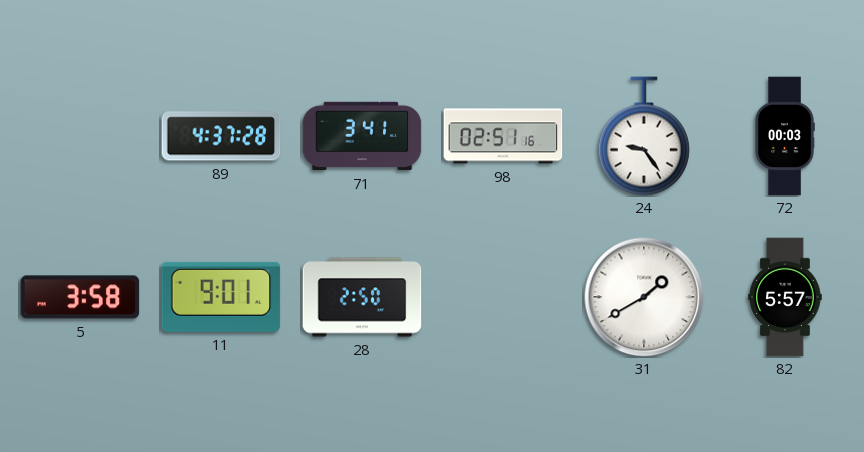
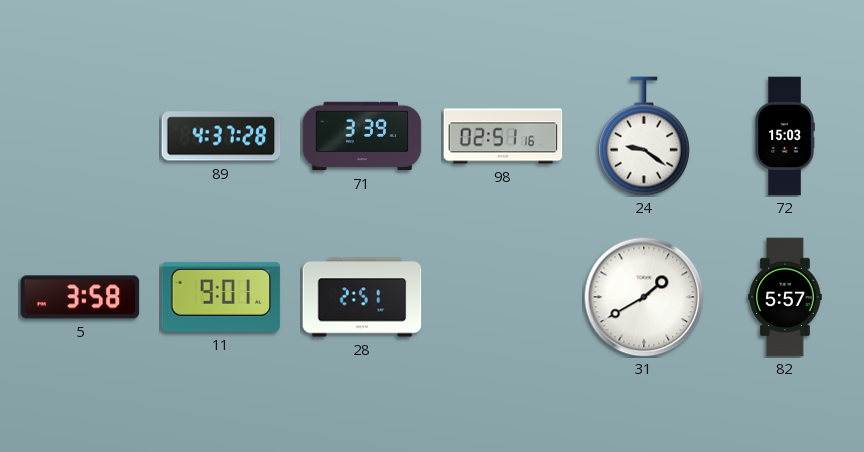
71: 3:41 -> 3:39
24: 9:24 -> 9:21
72: 00:03 -> 15:03
28: 2:50 -> 2:51
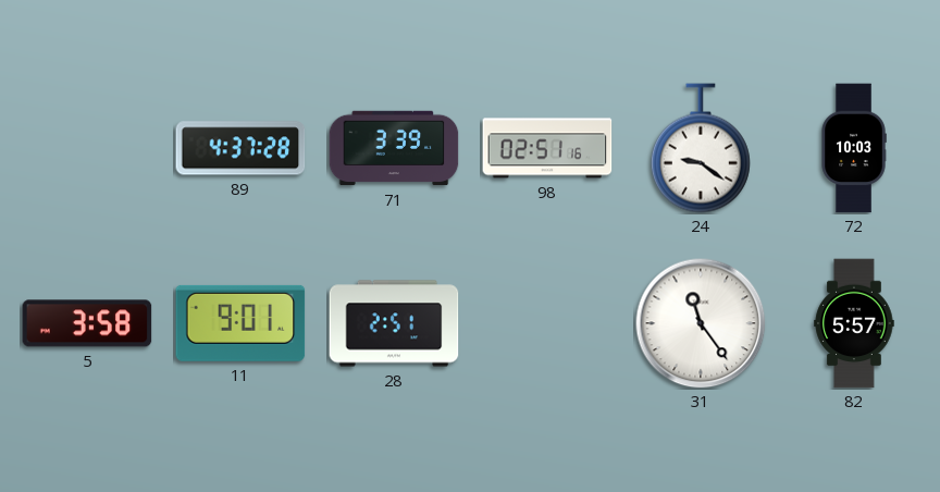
72: 15:03 -> 10:03
31: 1:40 -> 11:24
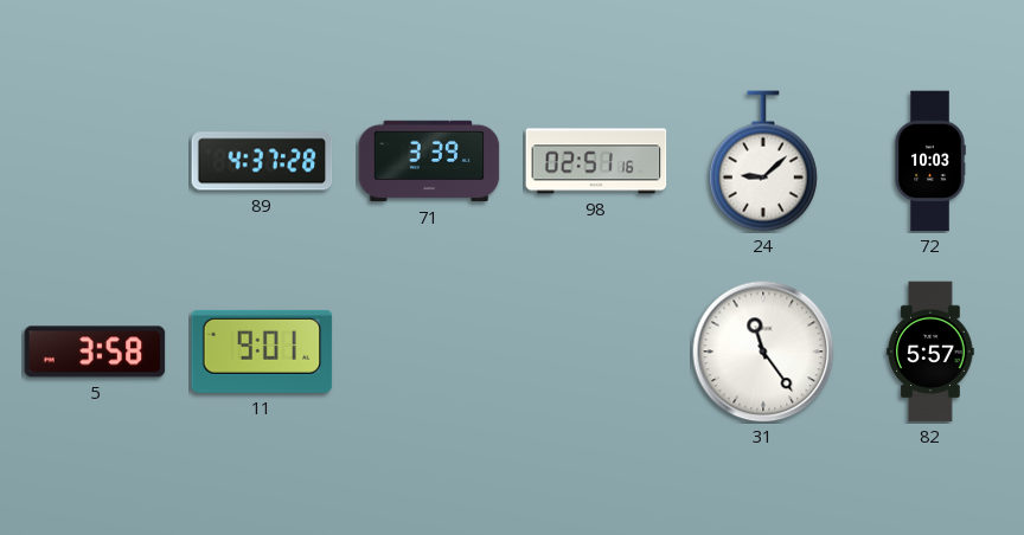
24: 9:21 -> 9:08
28: 2:51 -> none
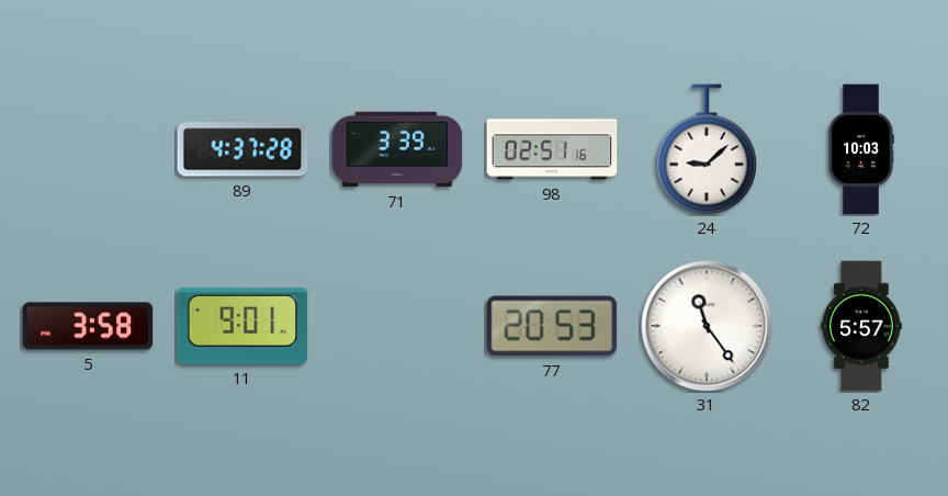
77: none -> 20:53
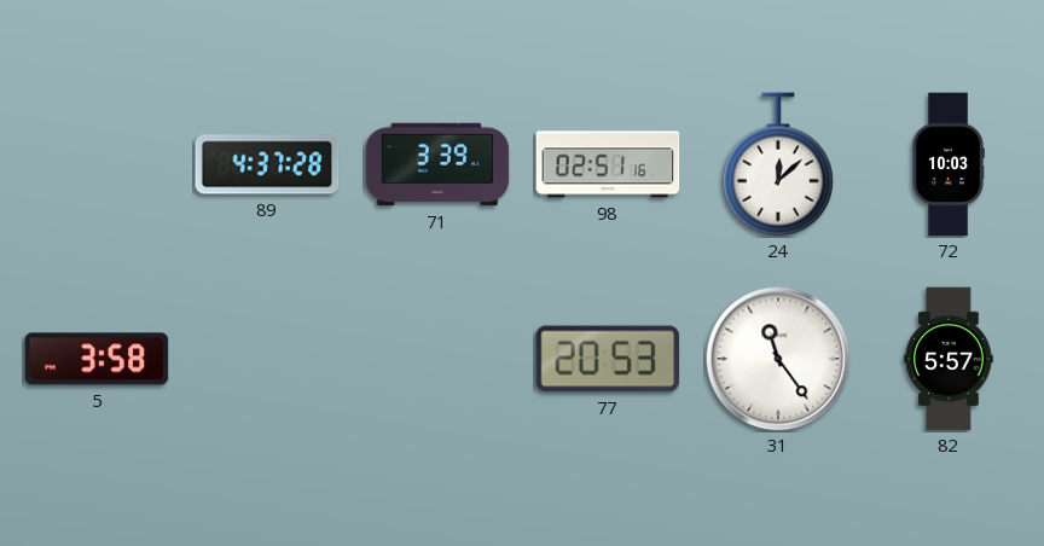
24: 9:08 -> 12:08
11: 9:01 -> none
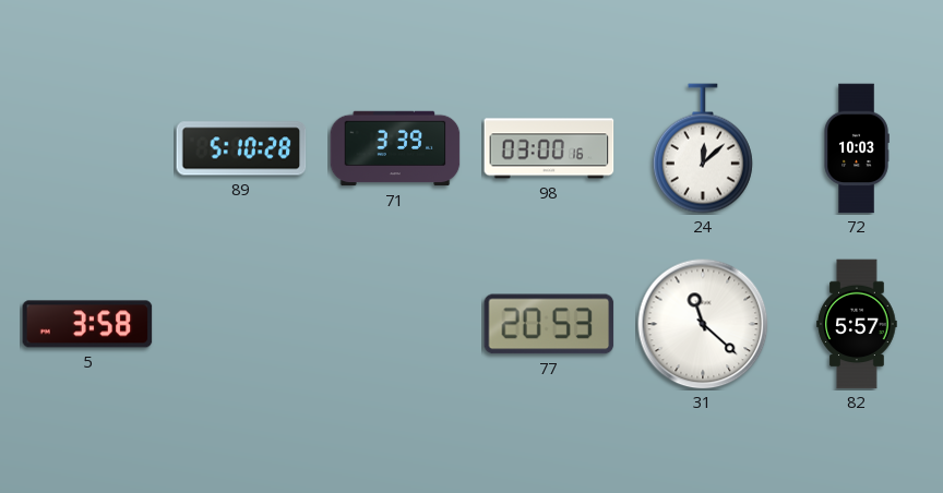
89: 4:37 -> 5:10
98: 02:51 -> 03:00
31: 11:24 -> 11:22
